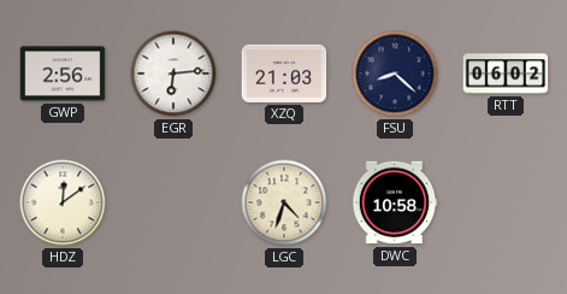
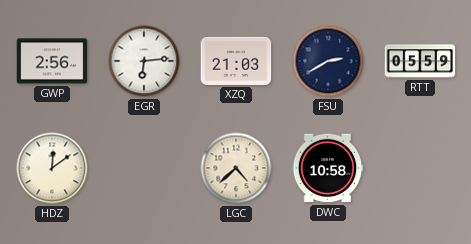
FSU: 8:22 -> 2:40
RTT: 06:02 -> 05:59
LGC: 4:33 -> 4:38
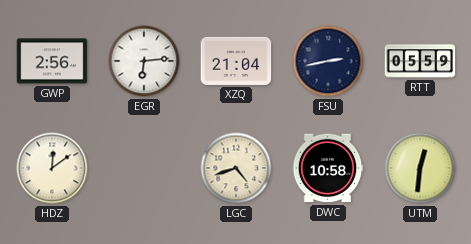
XZQ: 21:03 -> 21:04
FSU: 2:40 -> 2:43
LGC: 4:38 -> 4:42
UTM: none -> 12:31
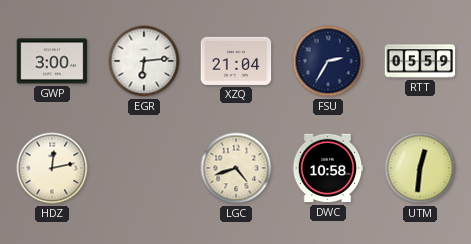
GWP: 2:56 -> 3:00
FSU: 2:43 -> 2:35
HDZ: 12:09 -> 12:13
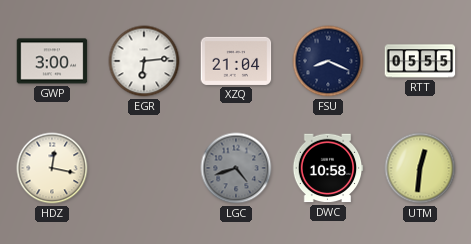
FSU: 2:35 -> 8:19
RTT: 05:59 -> 05:55
HDZ: 12:13 -> 12:17
LGC dial: cream -> grey
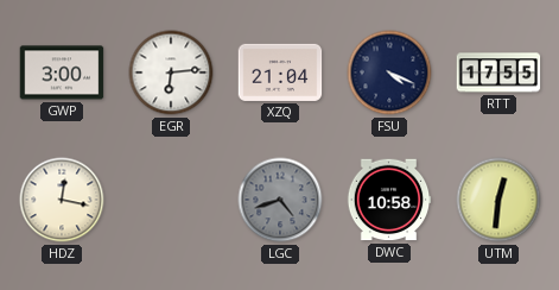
FSU: 8:19 -> 4:19
RTT: 05:55 -> 17:55
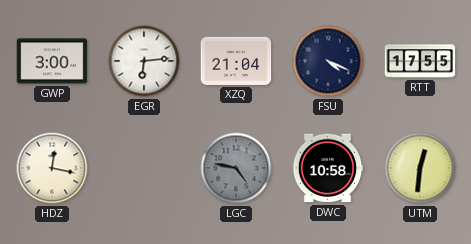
LGC: 4:42 -> 4:47
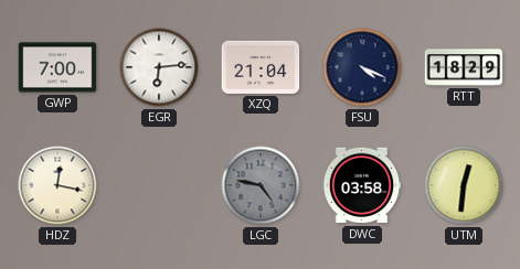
GWP: 3:00 -> 7:00
RTT: 17:55 -> 18:29
DWC: 10:58 -> 03:58
